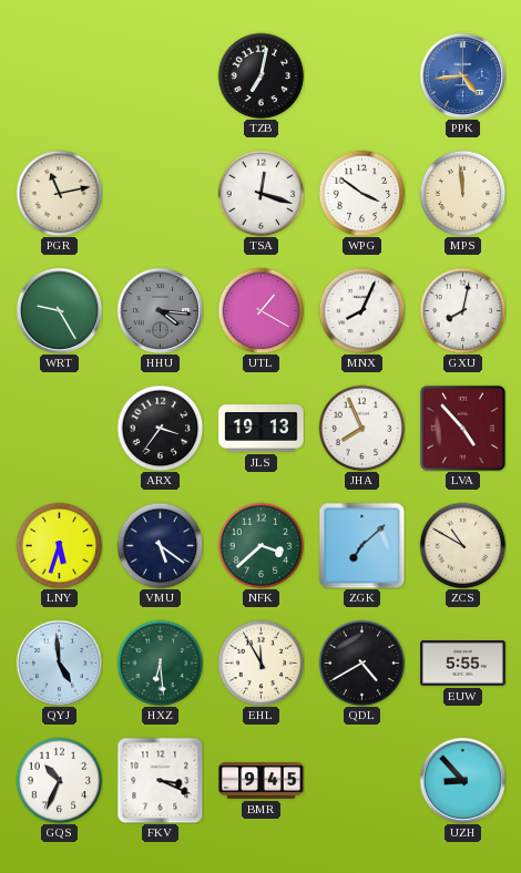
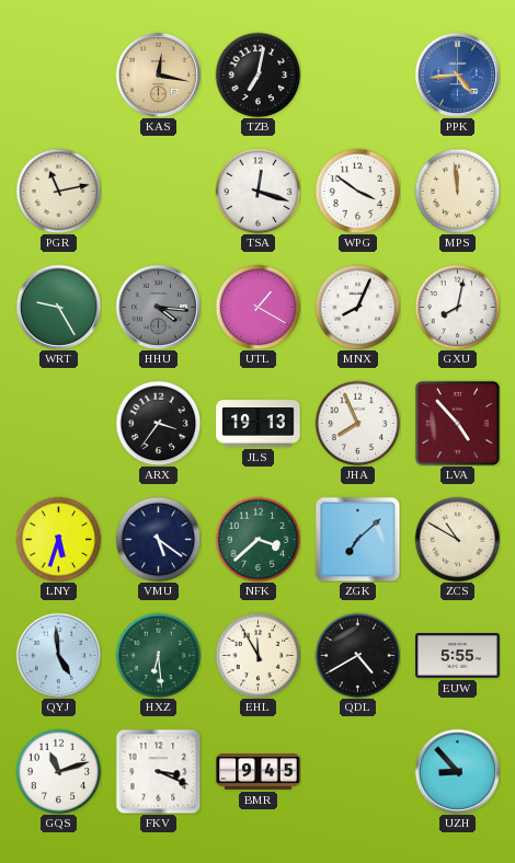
KAS: none -> 12:17
GQS: 10:34 -> 11:12
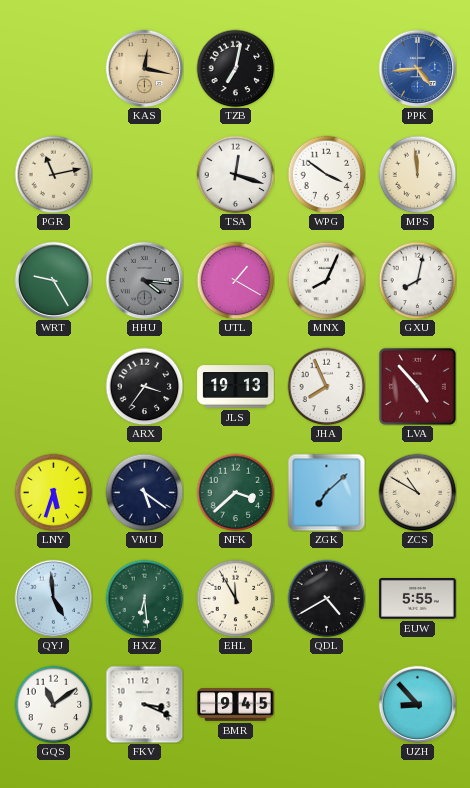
GQS: 11:12 -> 11:09
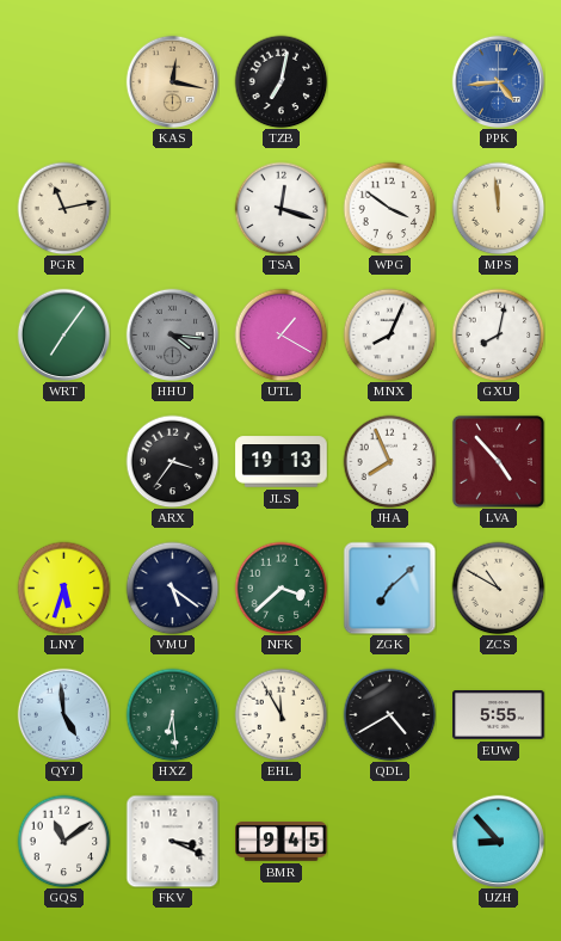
WRT: 9:25 -> 7:06
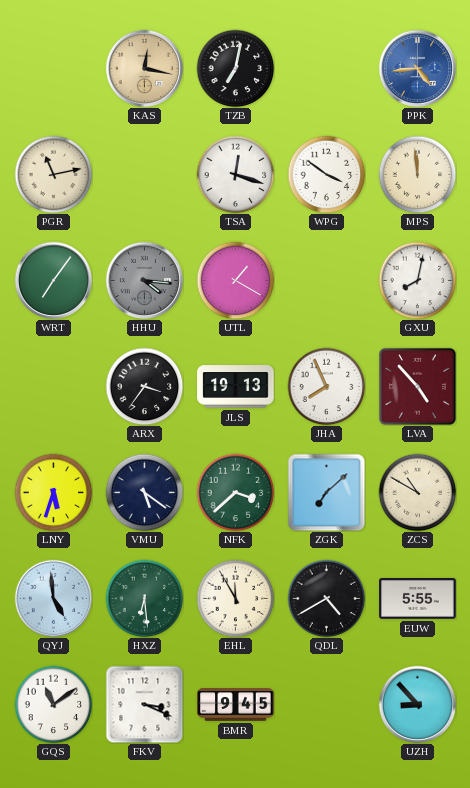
MNX: 8:04 -> none
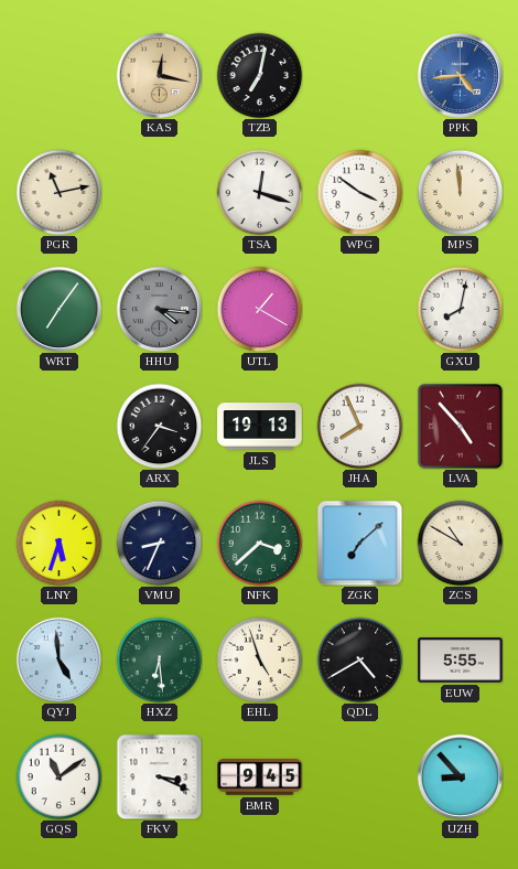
VMU: 5:21 -> 8:34
EHL: 11:55 -> 4:57
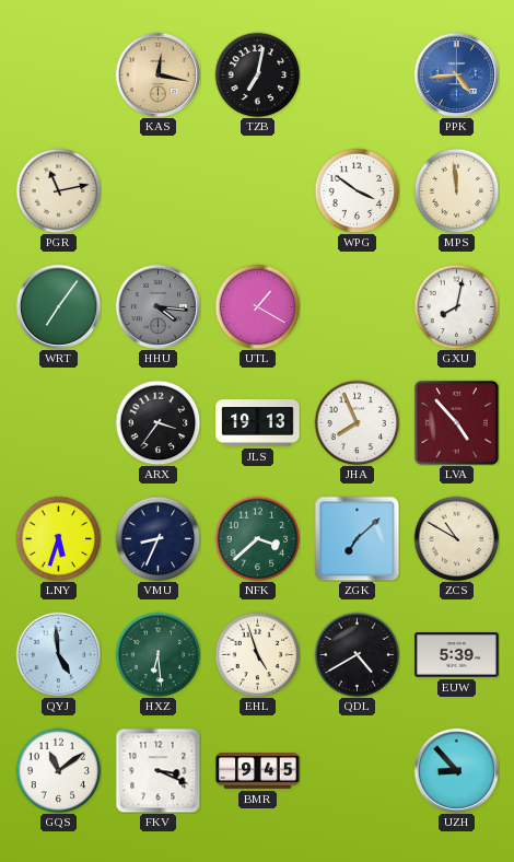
TSA: 12:18 -> none
EUW: 5:55 -> 5:39
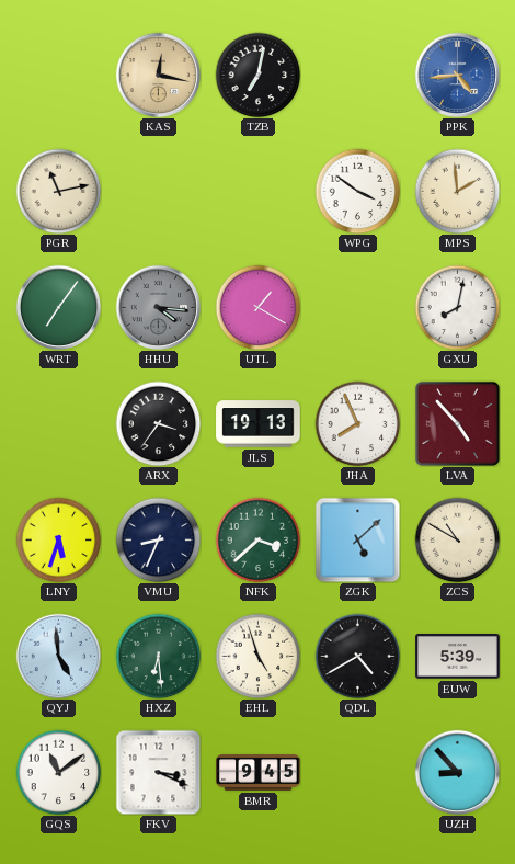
MPS: 11:59 -> 1:59
ZGK: 7:08 -> 5:08
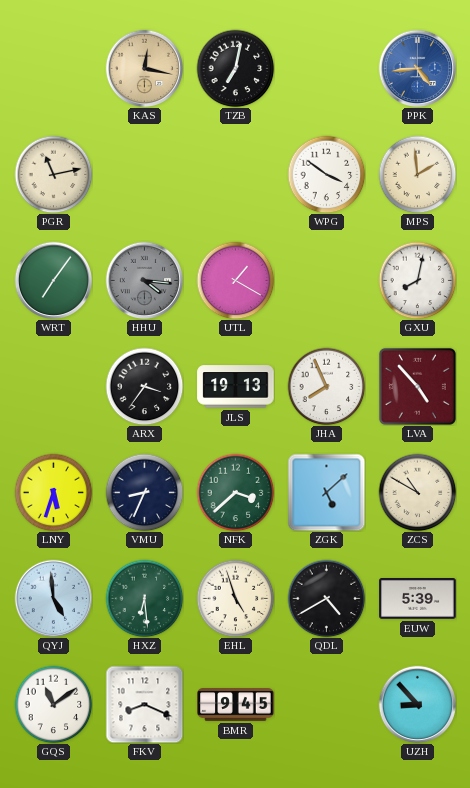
FKV: 3:19 -> 8:19
